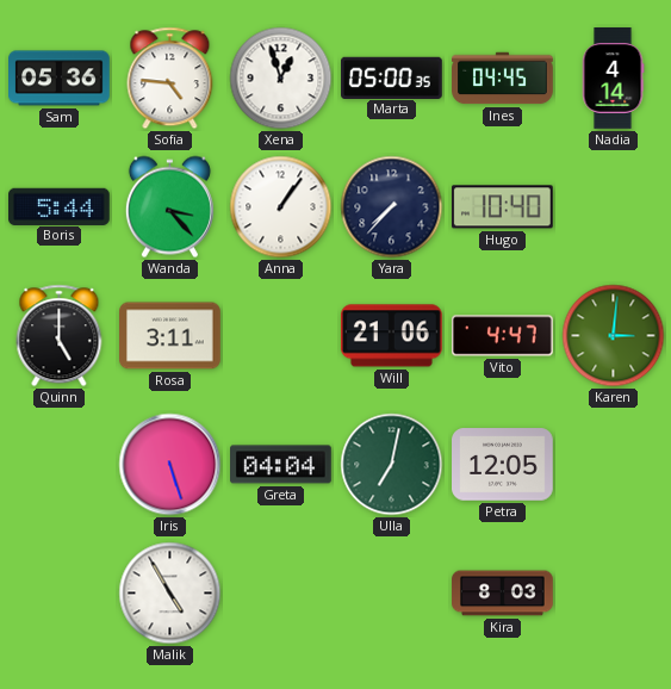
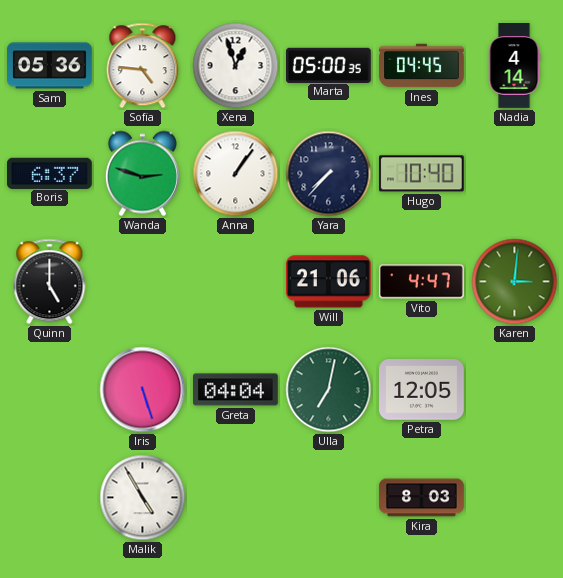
Boris: 5:44 -> 6:37
Wanda: 3:23 -> 2:48
Rosa: 3:11 -> none
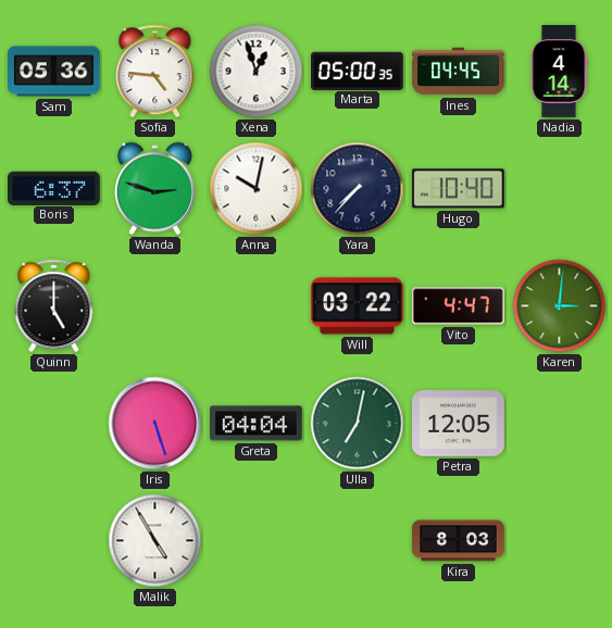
Anna: 1:06 -> 10:02
Will: 21:06 -> 03:22
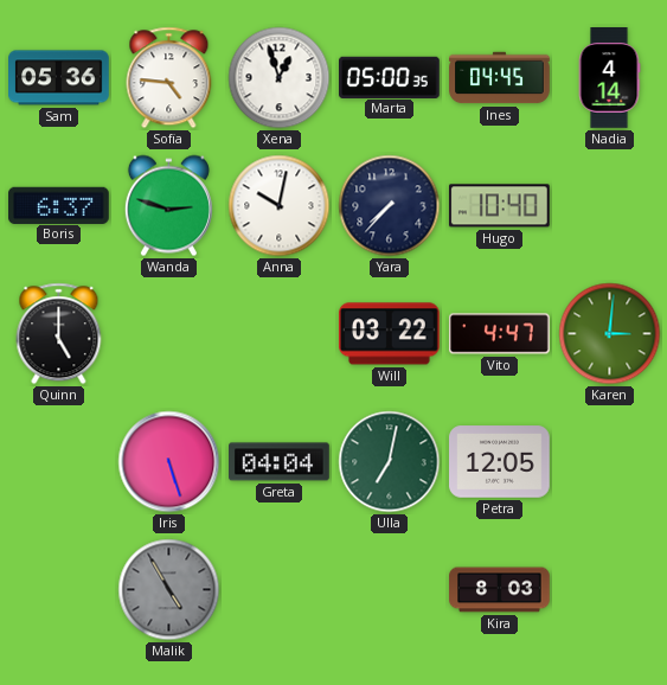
Malik dial: white -> grey
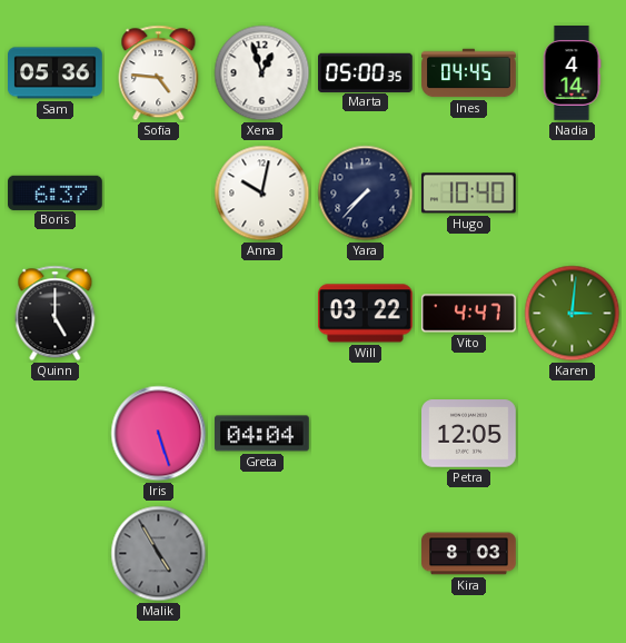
Wanda: 2:48 -> none
Ulla: 7:02 -> none
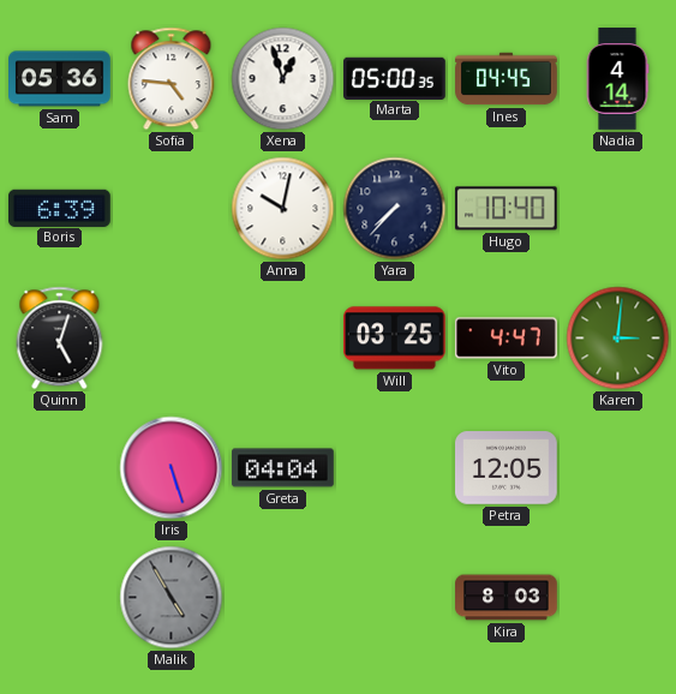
Boris: 6:37 -> 6:39
Quinn: 5:00 -> 5:03
Will: 03:22 -> 03:25
